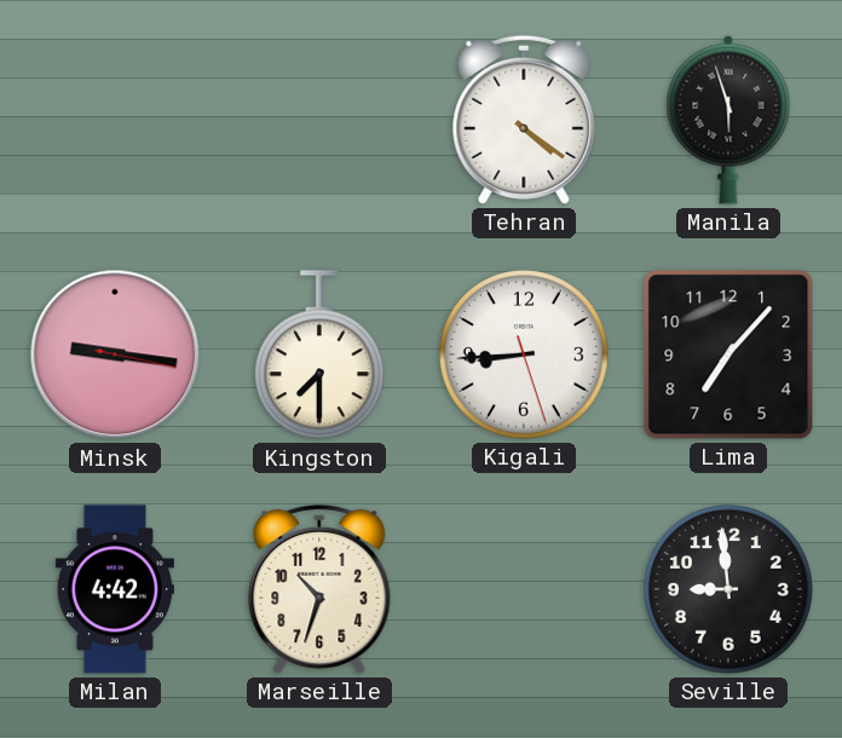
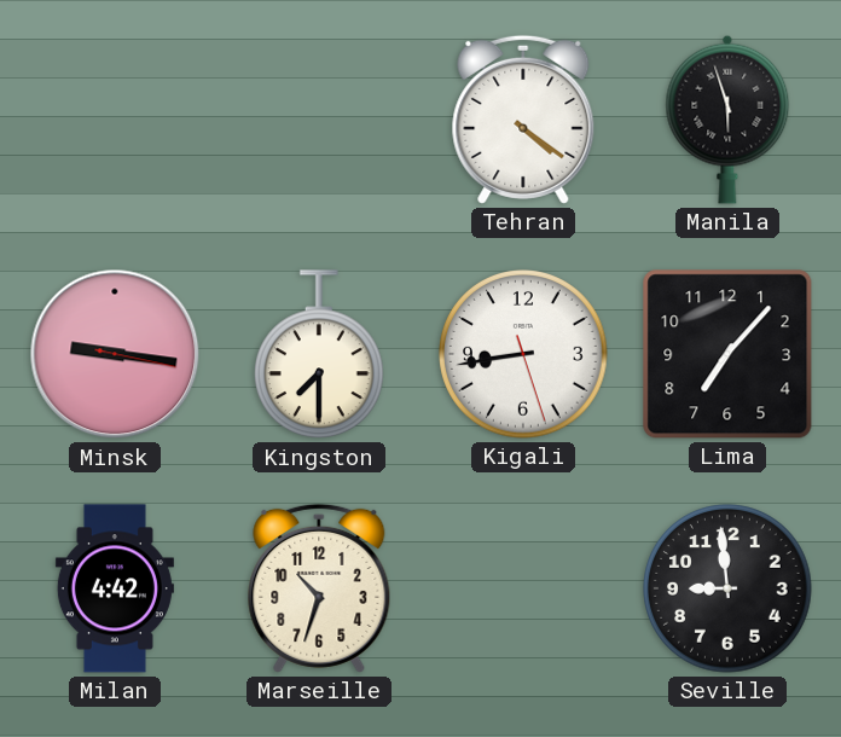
Kigali: 8:44 -> 8:43
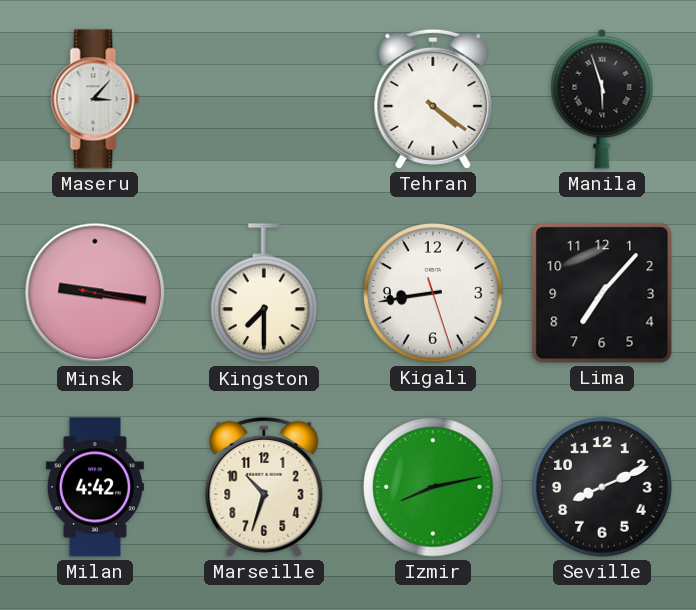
Maseru: none -> 3:07
Izmir: none -> 8:13
Seville: 8:59 -> 8:11
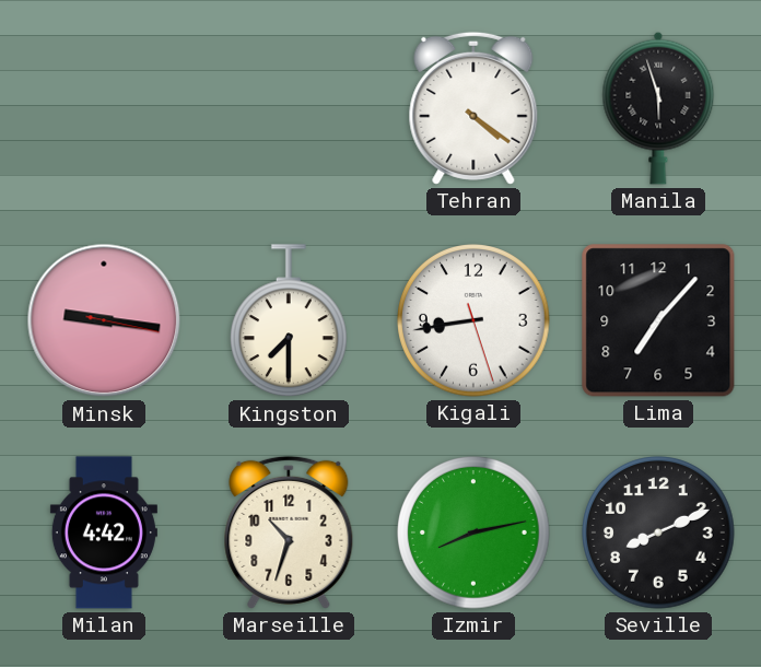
Maseru: 3:07 -> none
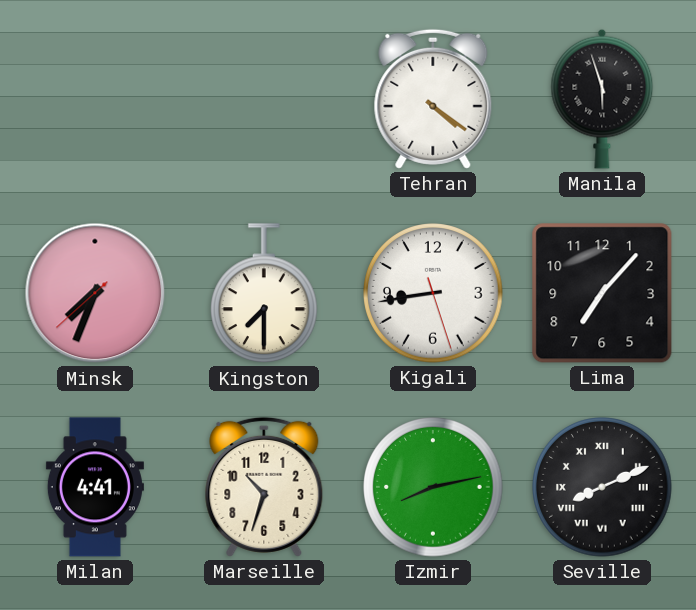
Minsk: 9:16 -> 7:33
Milan: 4:42 -> 4:41
Seville numerals: Arabic -> Roman
